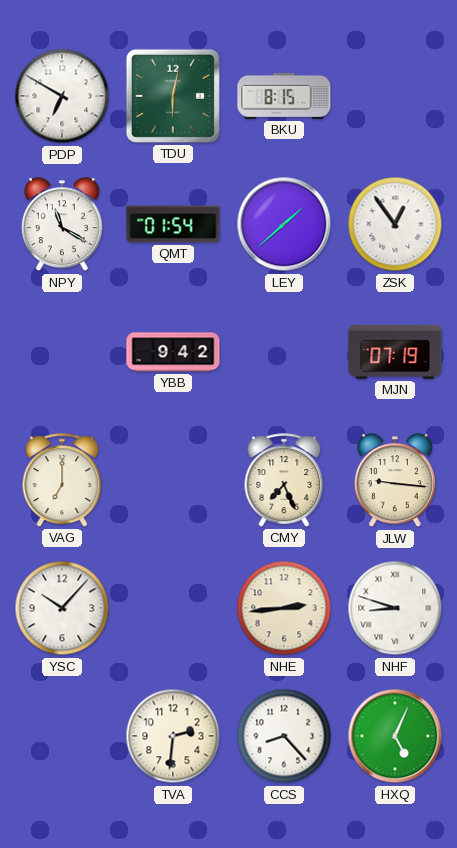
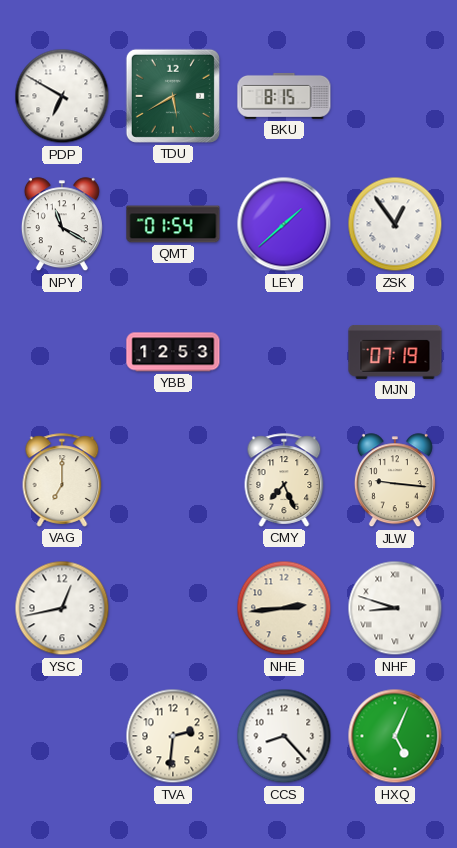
TDU: 6:02 -> 5:40
YBB: 9:42 -> 12:53
YSC: 10:07 -> 12:43
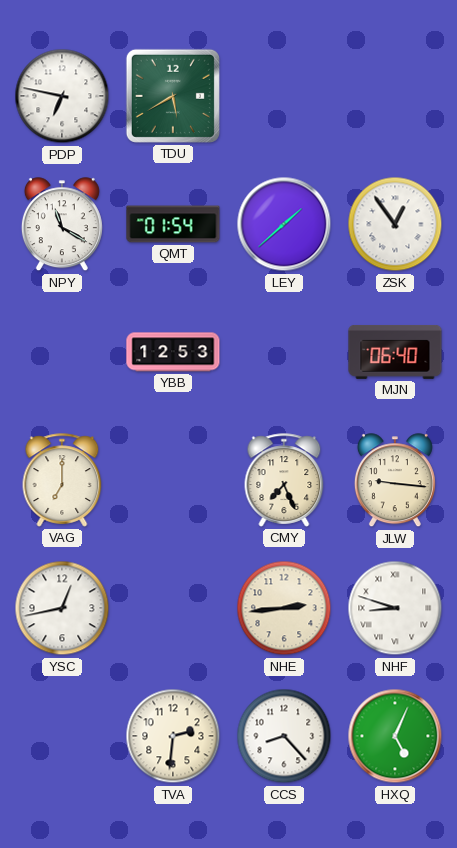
PDP: 6:50 -> 6:47
BKU: 8:15 -> none
MJN: 07:19 -> 06:40
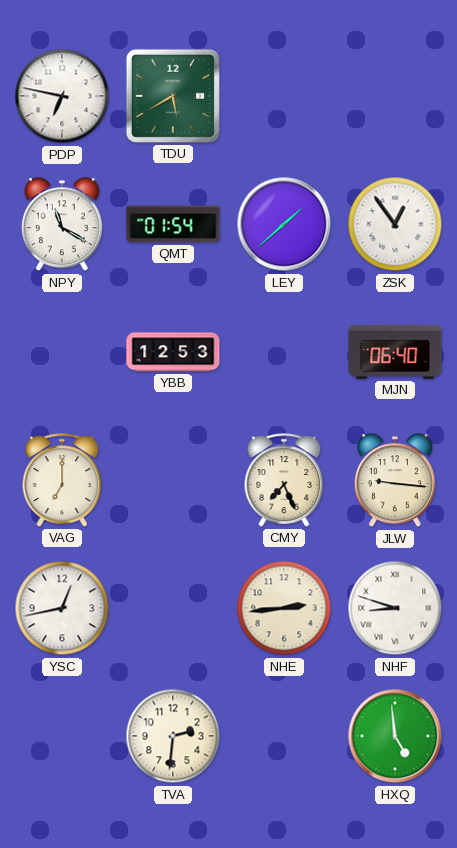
CCS: 8:23 -> none
HXQ: 5:04 -> 4:59
